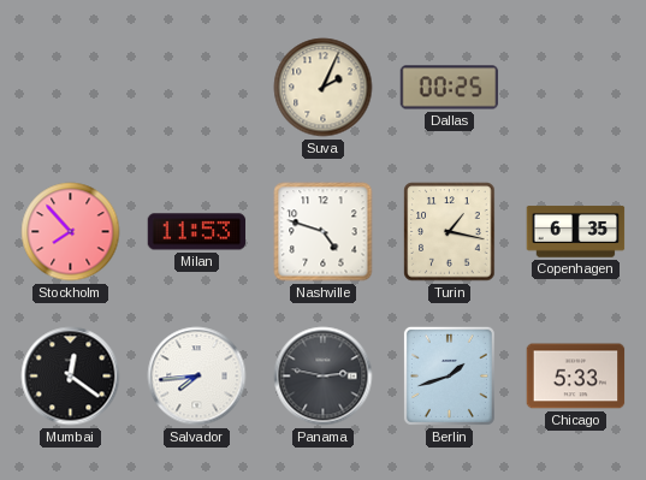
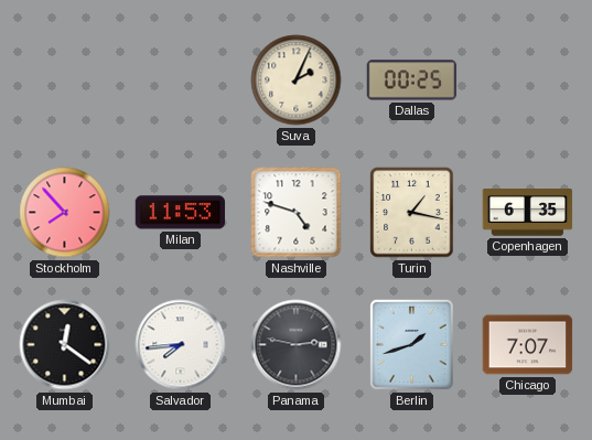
Chicago: 5:33 -> 7:07
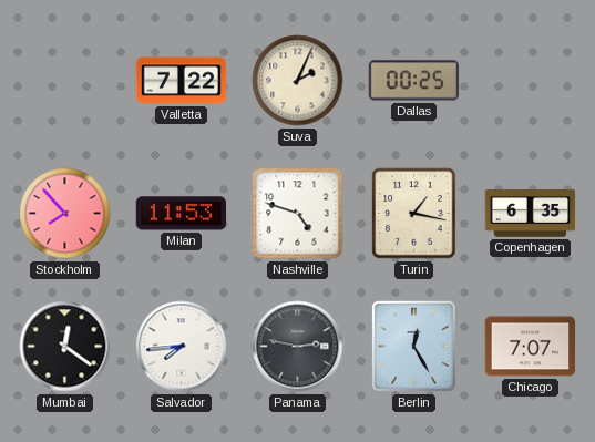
Valletta: none -> 7:22
Berlin: 1:42 -> 12:25
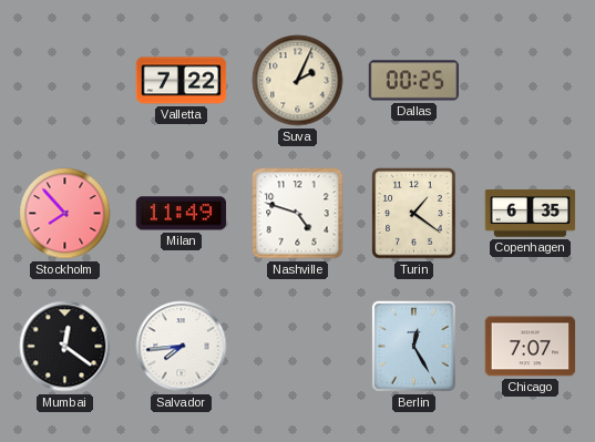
Milan: 11:53 -> 11:49
Turin: 1:17 -> 1:21
Panama: 2:47 -> none
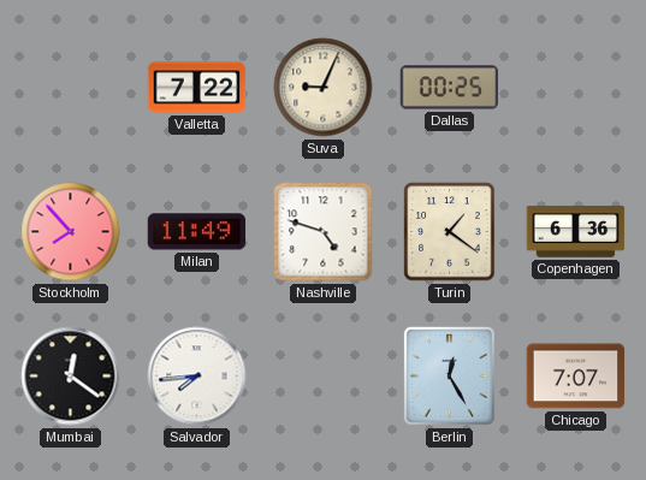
Suva: 2:04 -> 9:04
Copenhagen: 6:35 -> 6:36
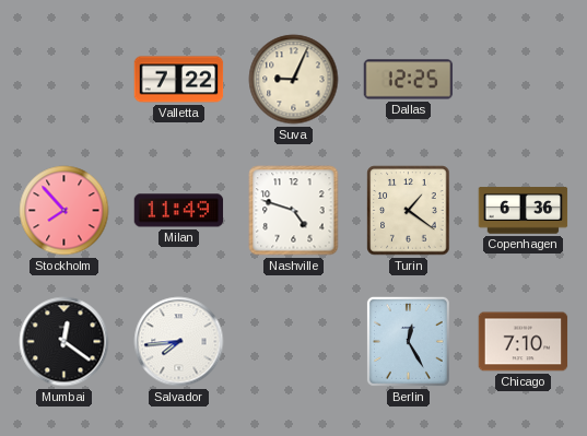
Dallas: 00:25 -> 12:25
Chicago: 7:07 -> 7:10
